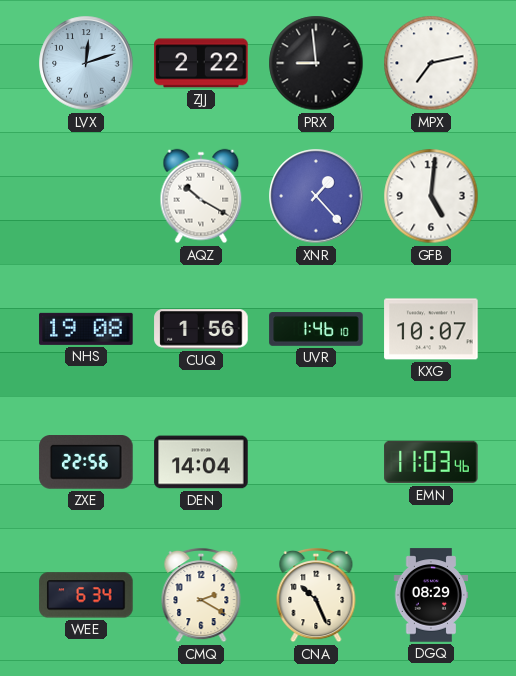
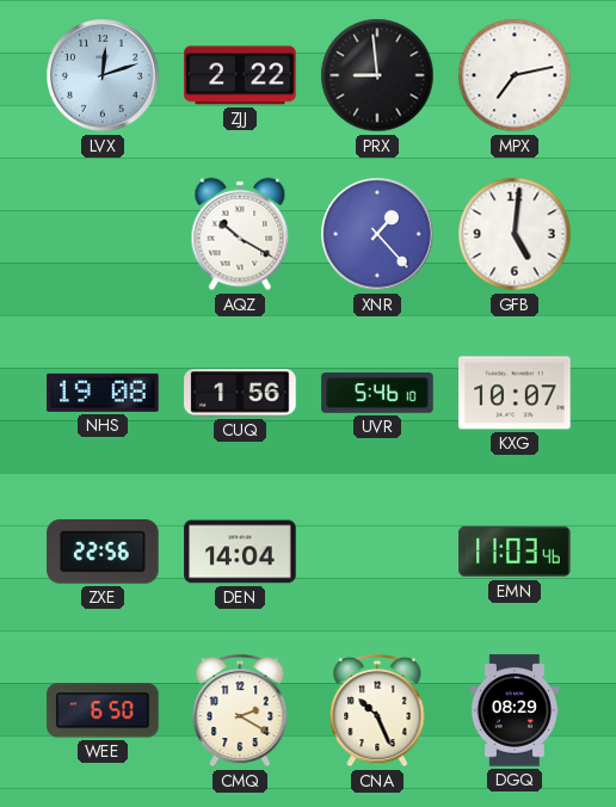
UVR: 1:46 -> 5:46
WEE: 6:34 -> 6:50
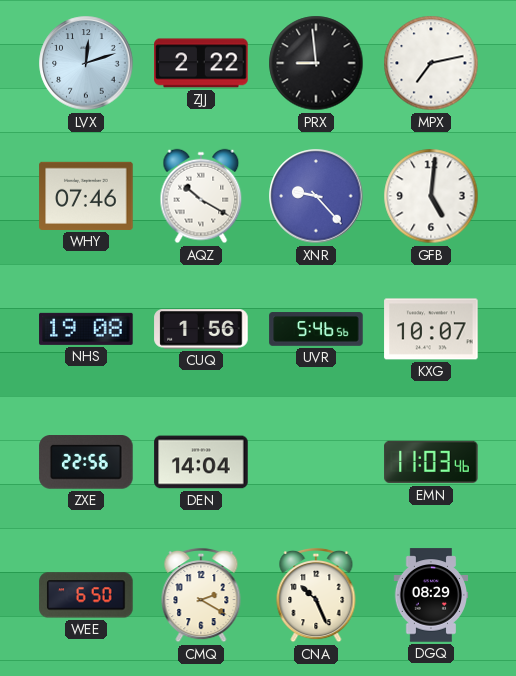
WHY: none -> 07:46
XNR: 1:23 -> 9:23
UVR: 5:46:10 -> 5:46:56
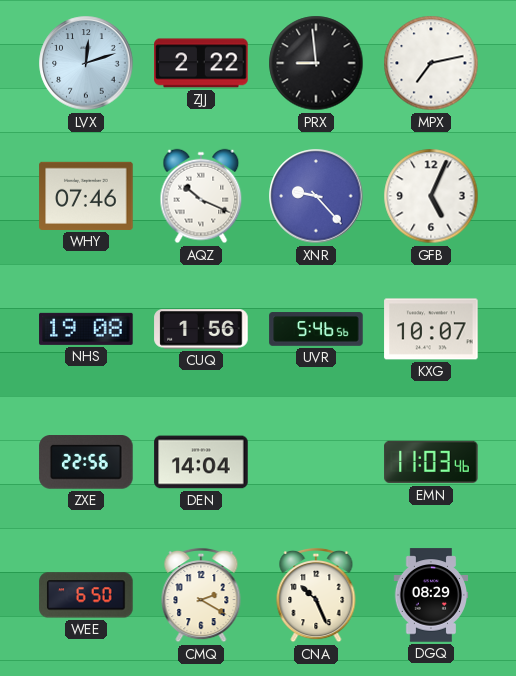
AQZ: 10:20 -> 10:19
GFB: 5:01 -> 5:04
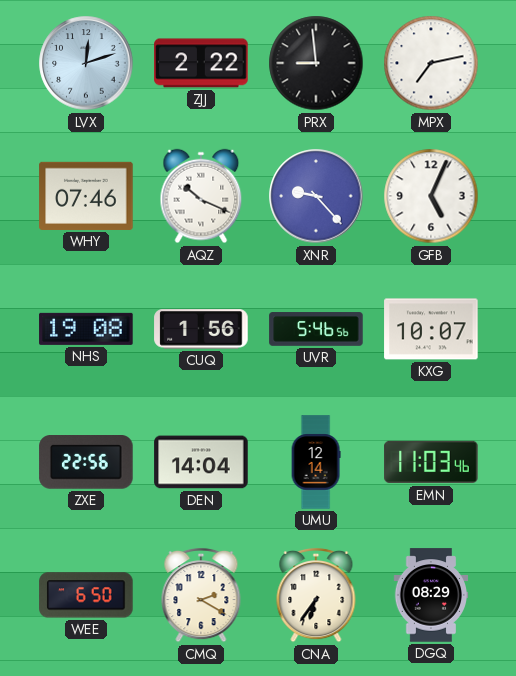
UMU: none -> 12:14
CNA: 10:26 -> 6:36
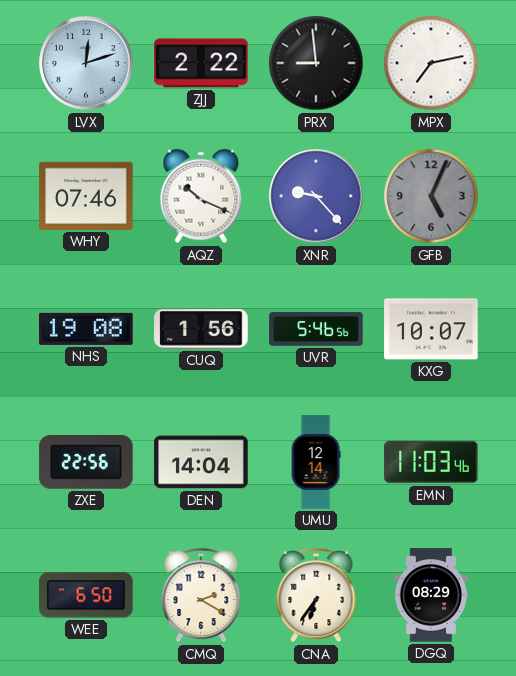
GFB dial: white -> grey
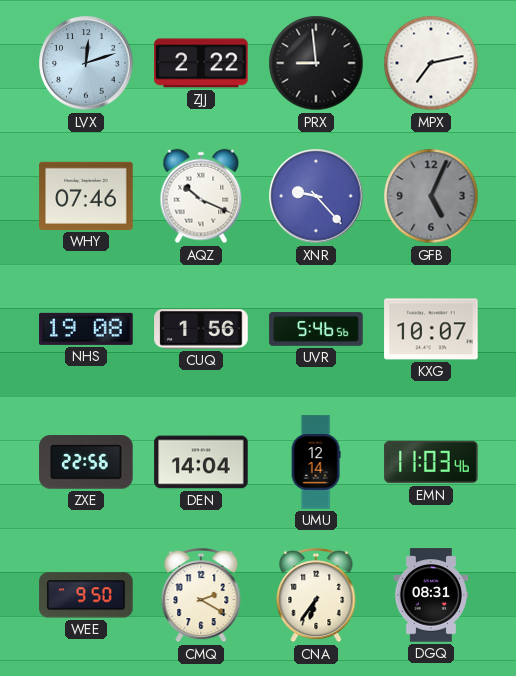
WEE: 6:50 -> 9:50
DGQ: 08:29 -> 08:31
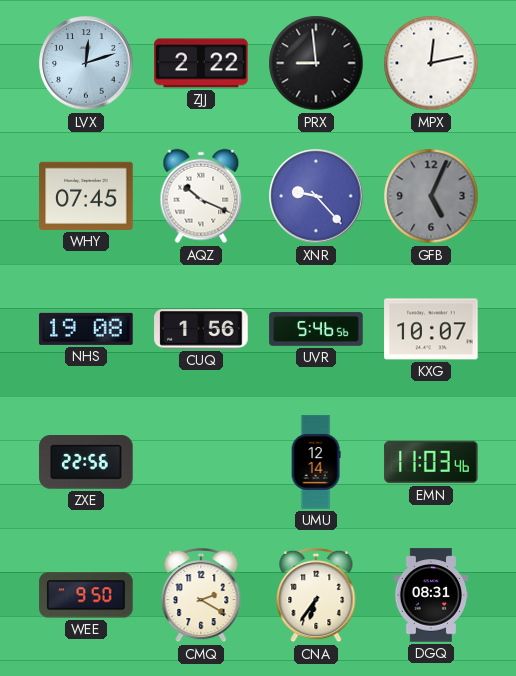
MPX: 7:13 -> 12:13
WHY: 07:46 -> 07:45
DEN: 14:04 -> none
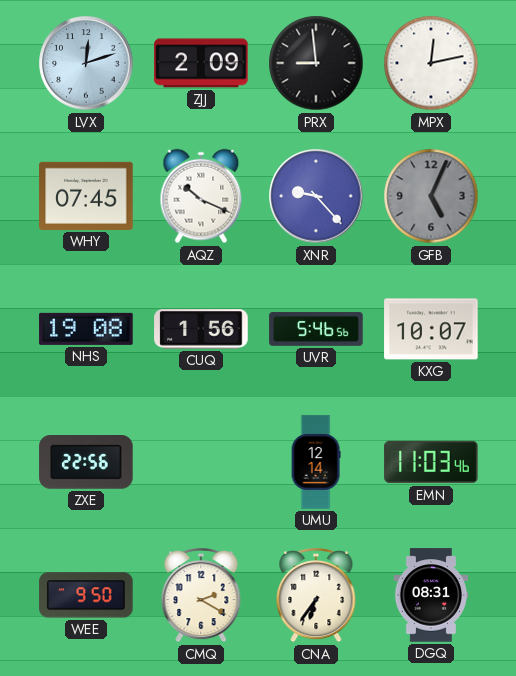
ZJJ: 2:22 -> 2:09
